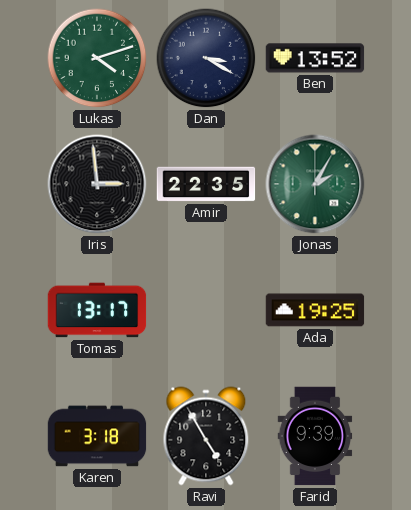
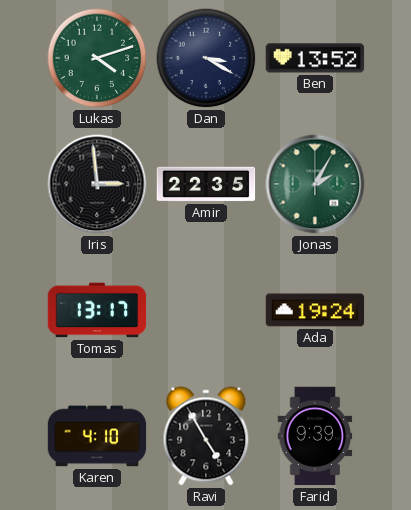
Ada: 19:25 -> 19:24
Karen: 3:18 -> 4:10
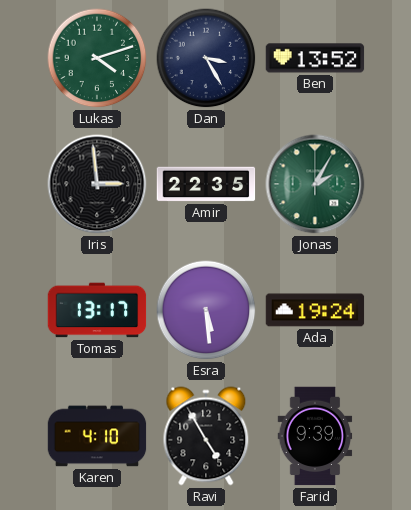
Dan: 3:20 -> 3:25
Esra: none -> 5:29
